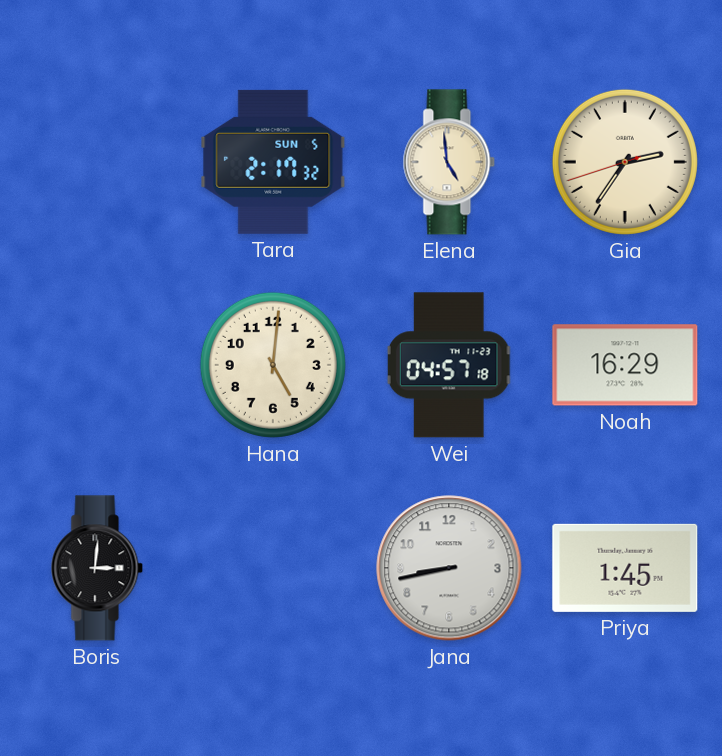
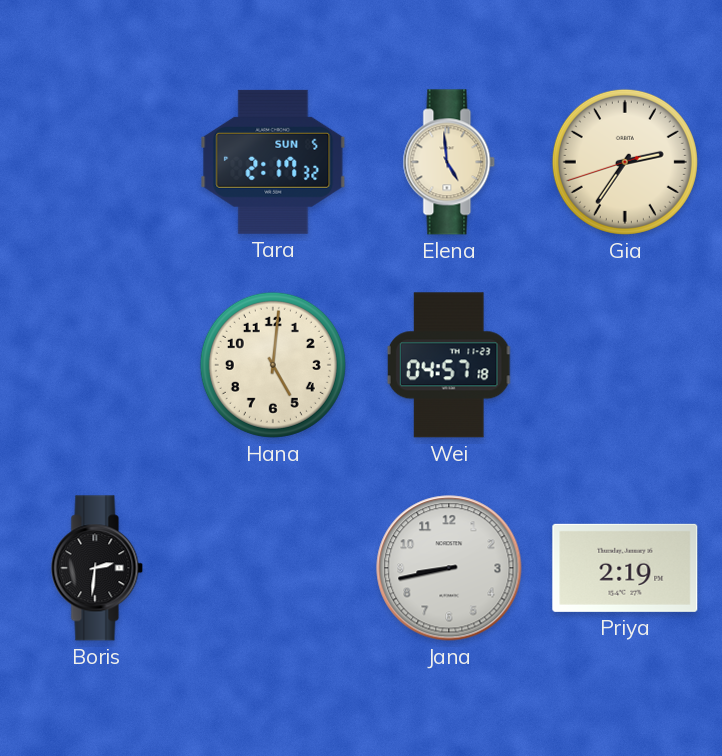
Noah: 16:29 -> none
Boris: 3:01 -> 2:31
Priya: 1:45 -> 2:19
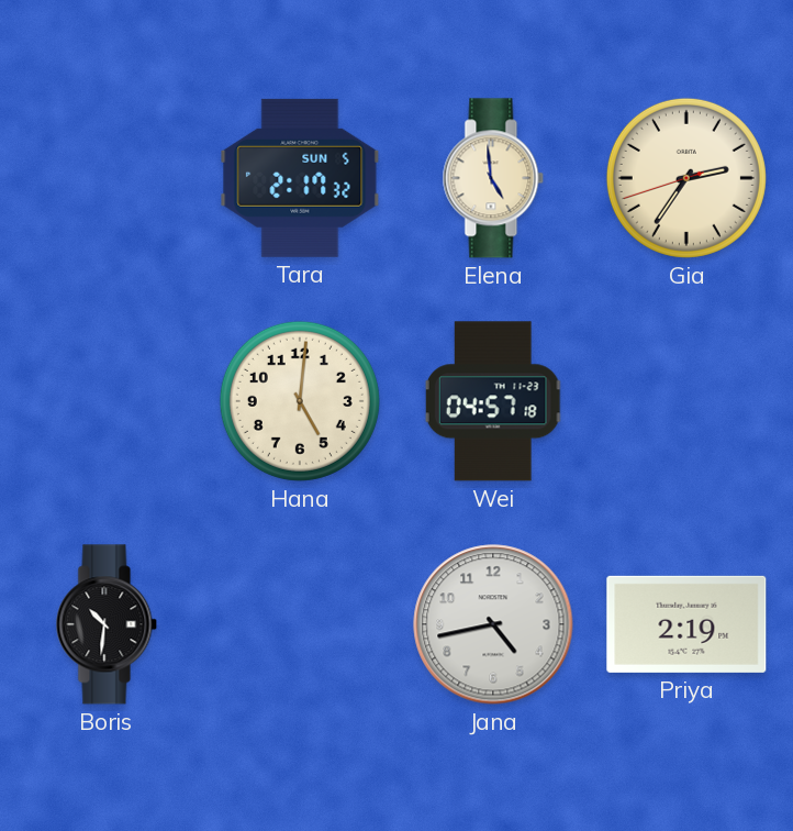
Boris: 2:31 -> 10:31
Jana: 8:43 -> 4:43
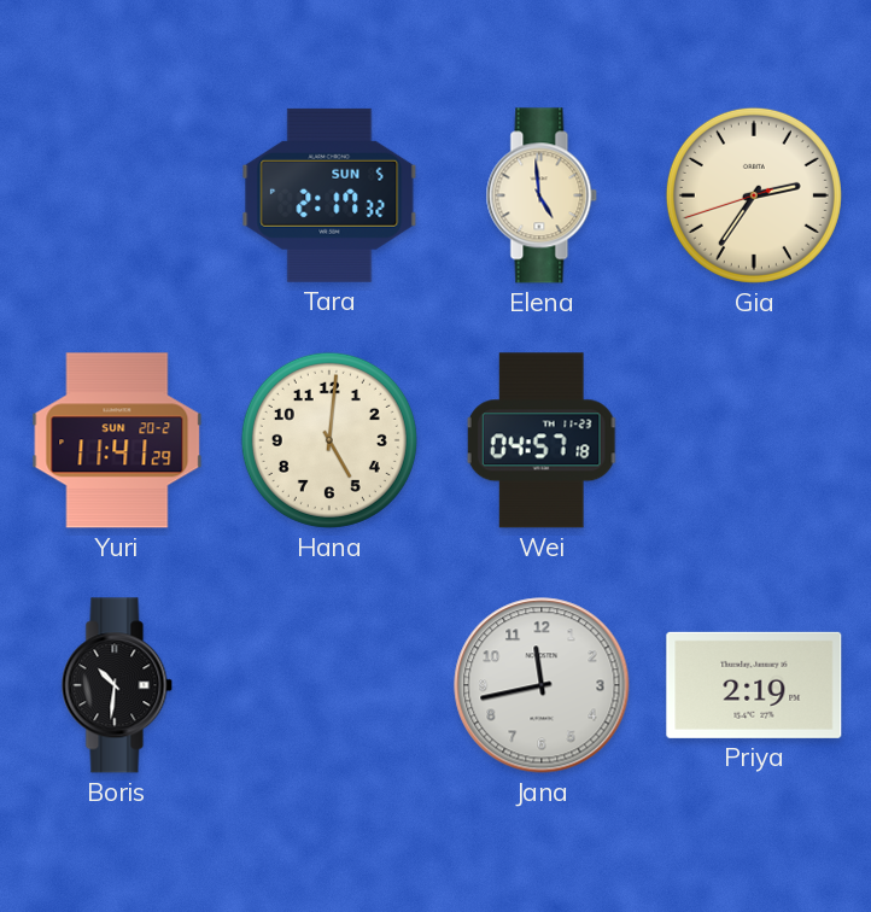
Yuri: none -> 11:41
Jana: 4:43 -> 11:43
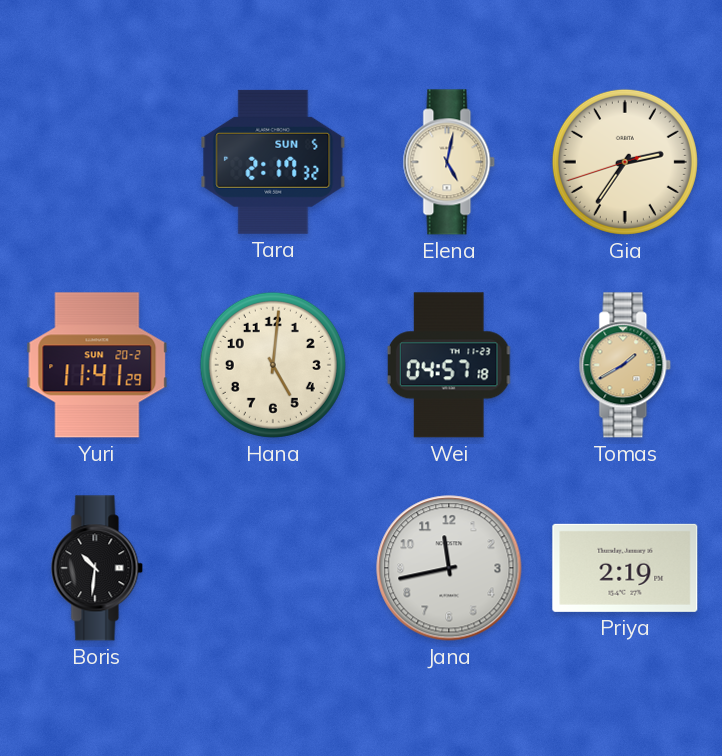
Elena: 4:59 -> 5:02
Tomas: none -> 1:40
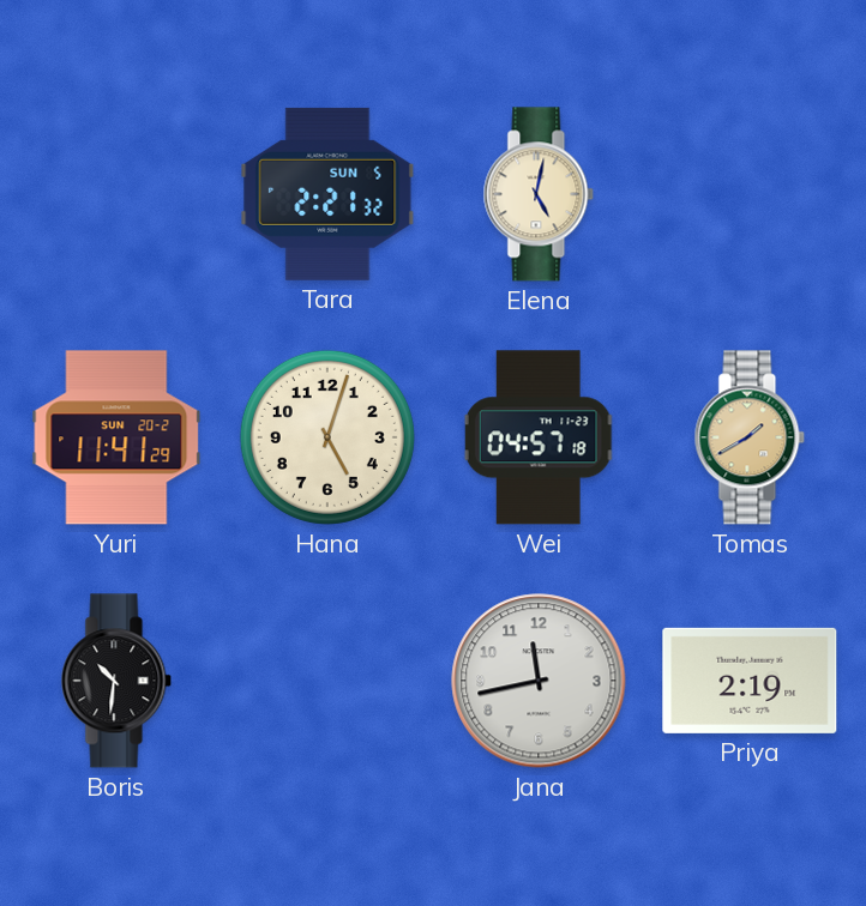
Tara: 2:17 -> 2:21
Gia: 2:35 -> none
Hana: 5:01 -> 5:03
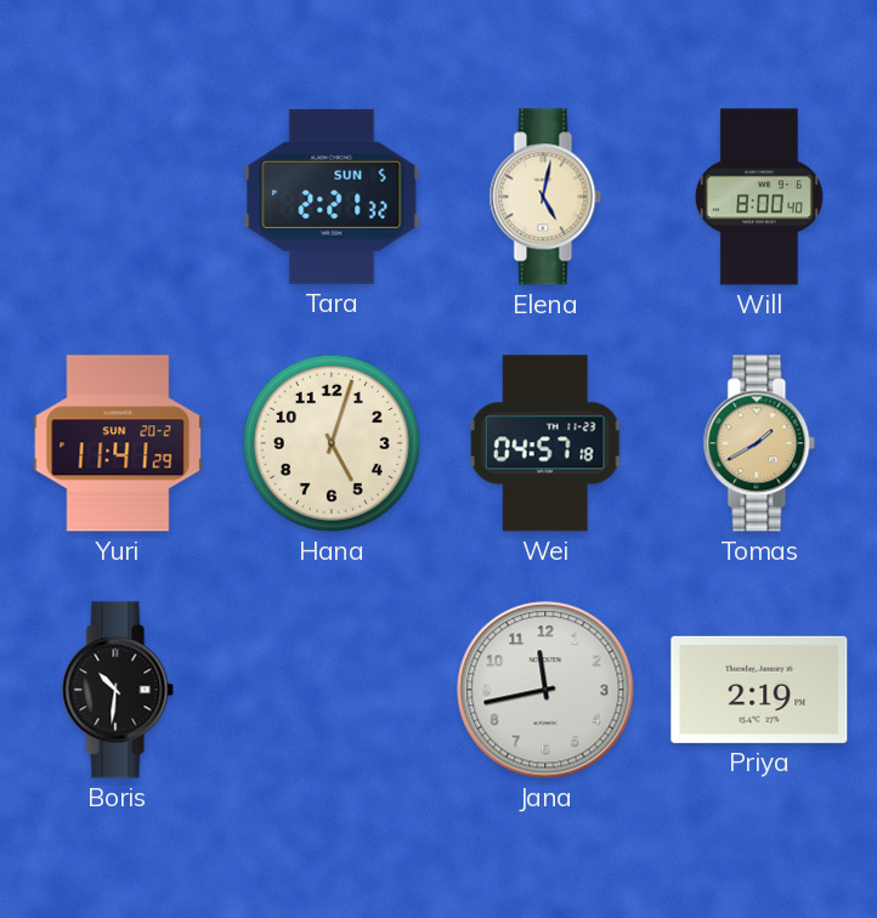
Will: none -> 8:00
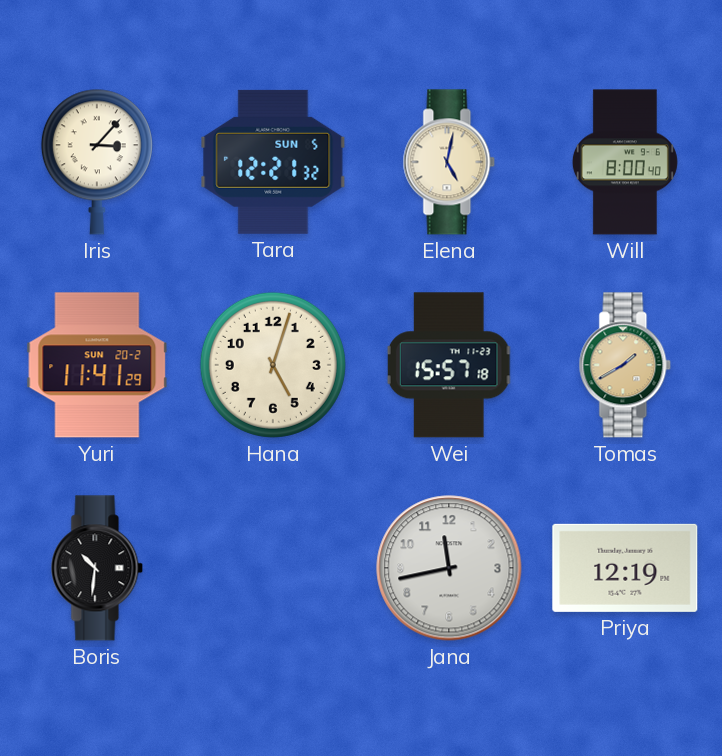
Iris: none -> 3:07
Tara: 2:21 -> 12:21
Wei: 04:57 -> 15:57
Priya: 2:19 -> 12:19
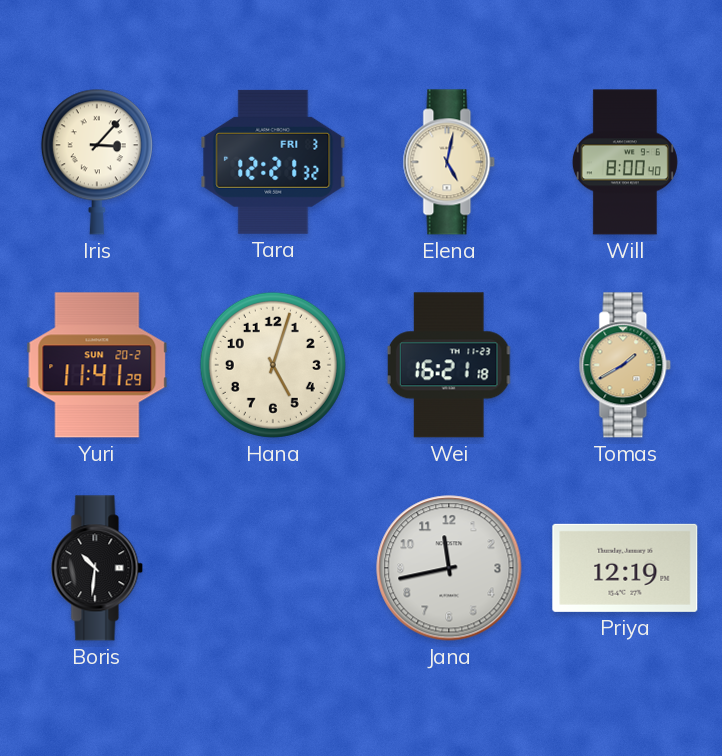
Tara date: SUN 5 -> FRI 3
Wei: 15:57 -> 16:21
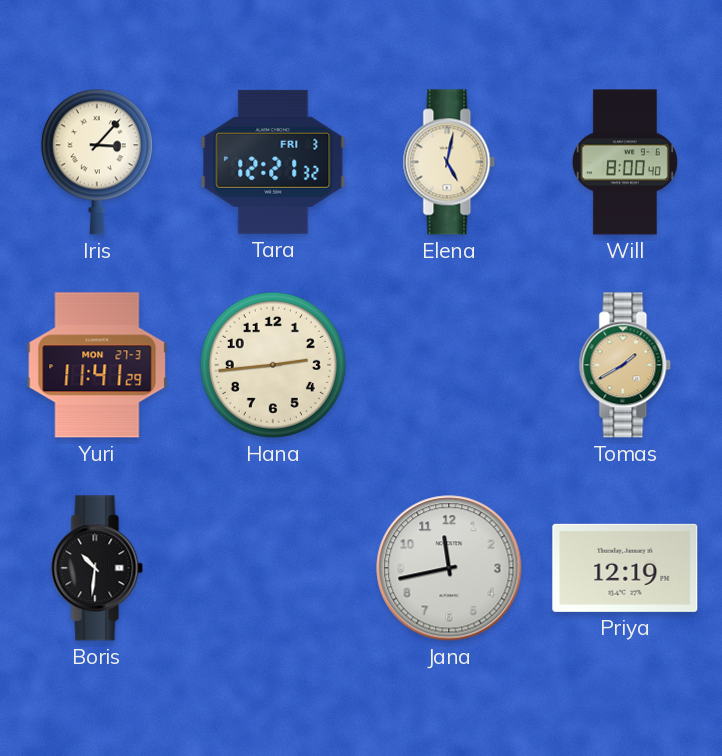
Yuri date: SUN 20-2 -> MON 27-3
Hana: 5:03 -> 2:44
Wei: 16:21 -> none
